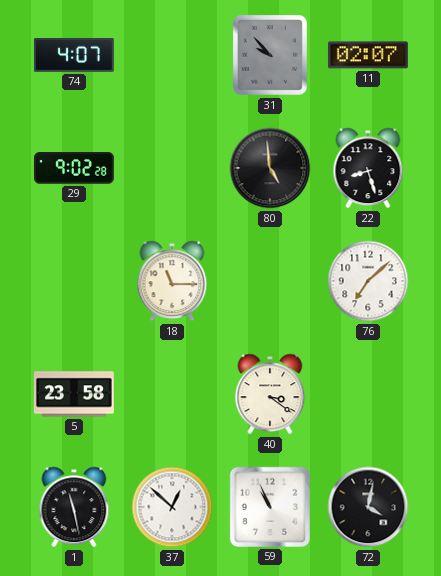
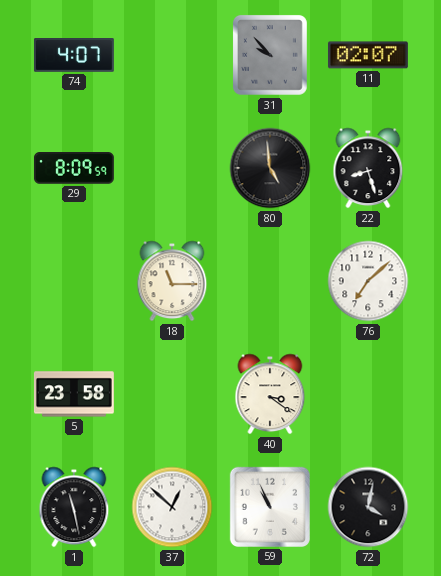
29: 9:02 -> 8:09
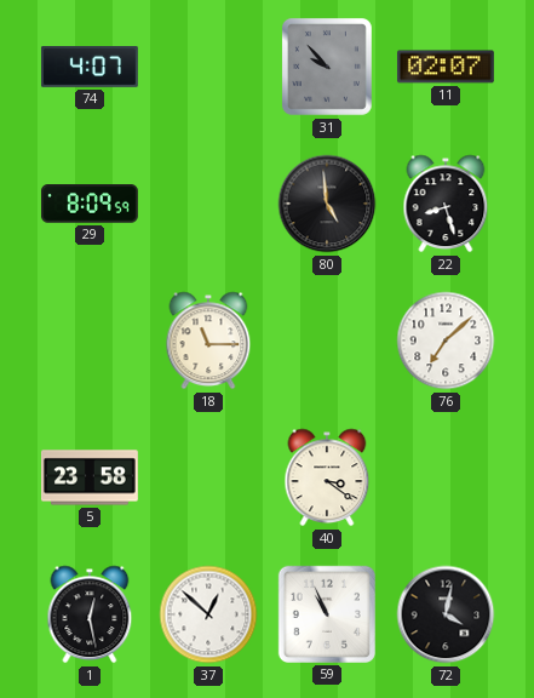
1: 11:28 -> 12:28
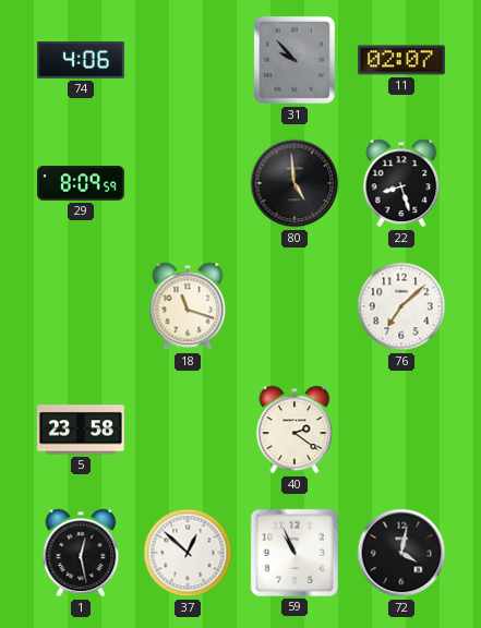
74: 4:07 -> 4:06
18: 11:15 -> 11:18
40: 3:21 -> 2:21
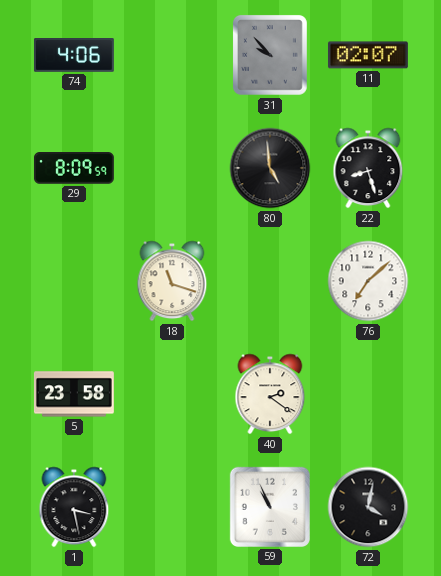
1: 12:28 -> 3:28
37: 12:52 -> none
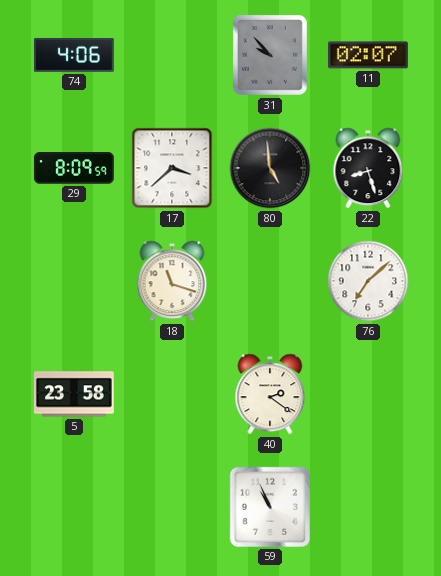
17: none -> 3:38
1: 3:28 -> none
72: 4:02 -> none
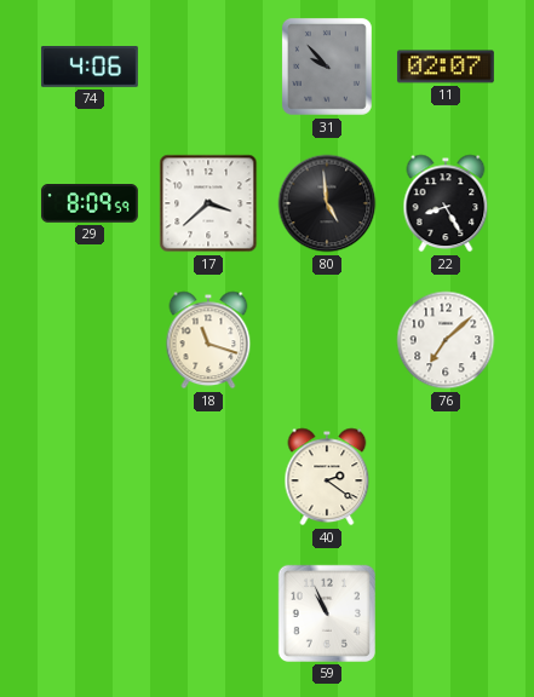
22: 8:27 -> 8:25
5: 23:58 -> none
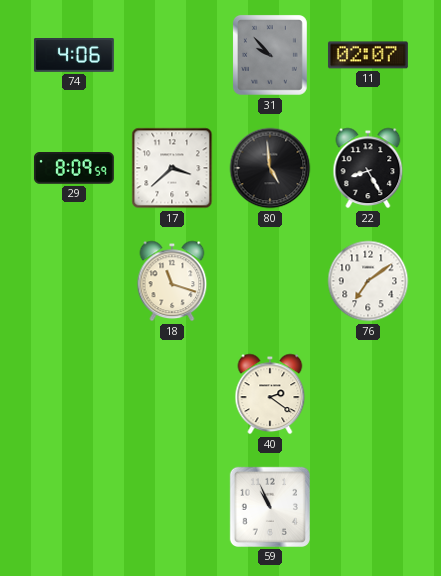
76: 7:08 -> 7:09
